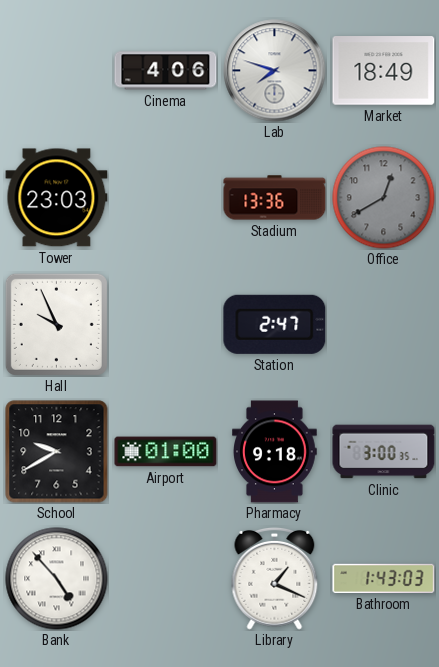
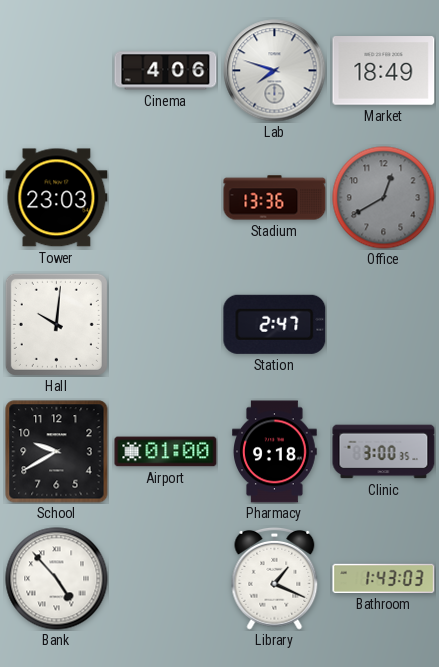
Hall: 9:56 -> 10:01
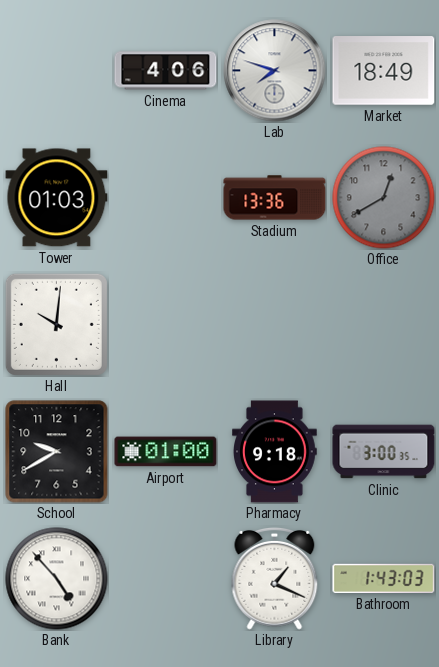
Tower: 23:03 -> 01:03
Station: 2:47 -> none
